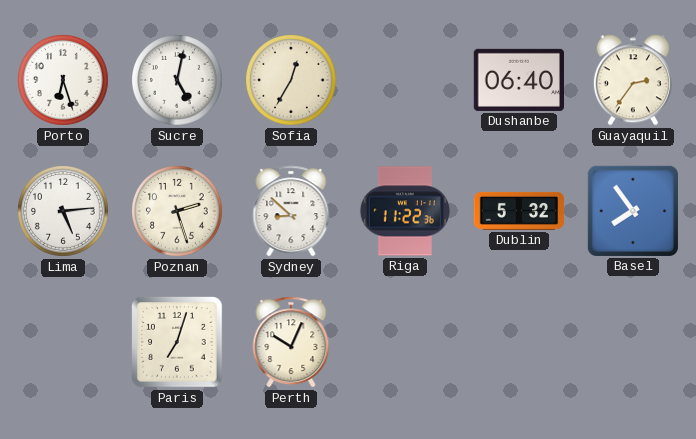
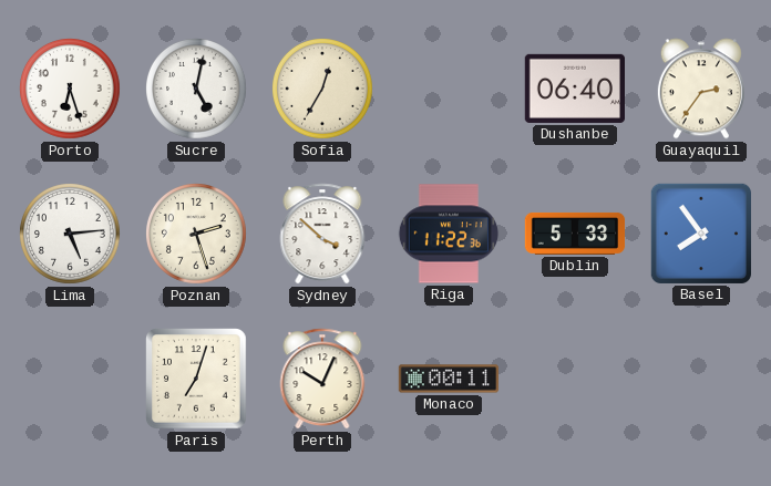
Sydney: 8:52 -> 3:52
Dublin: 5:32 -> 5:33
Monaco: none -> 00:11
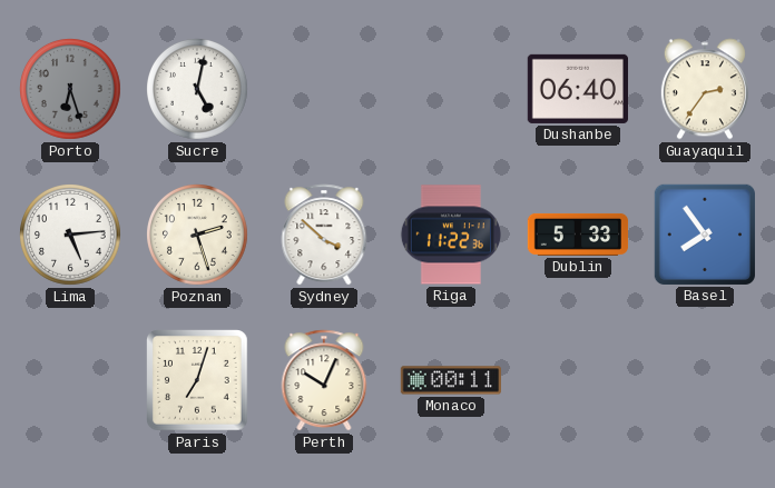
Porto dial: white -> grey
Sofia: 12:35 -> none
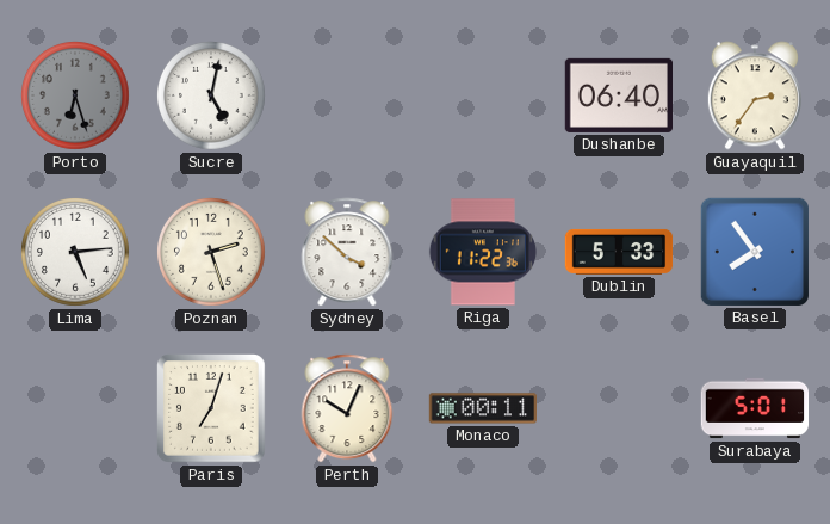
Surabaya: none -> 5:01
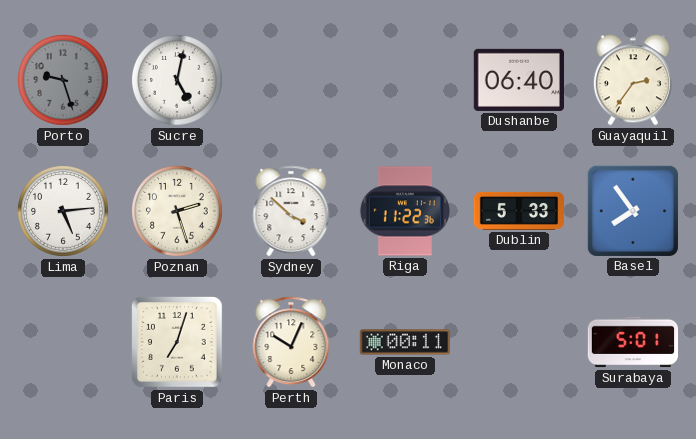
Porto: 6:27 -> 9:27
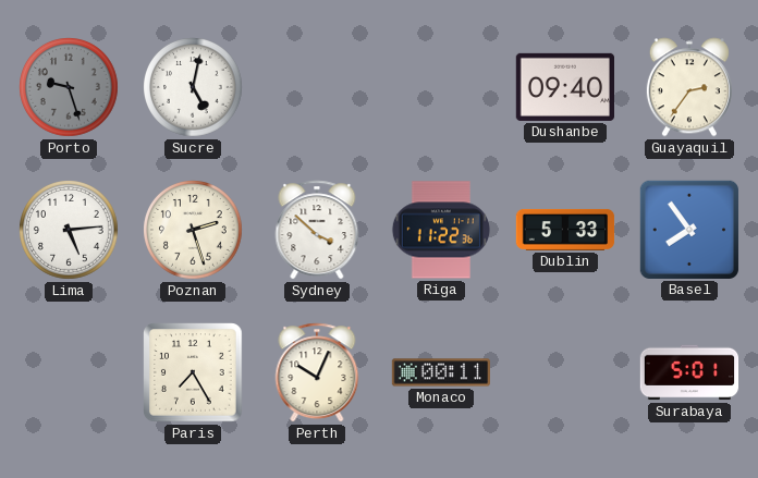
Dushanbe: 06:40 -> 09:40
Paris: 7:03 -> 7:25
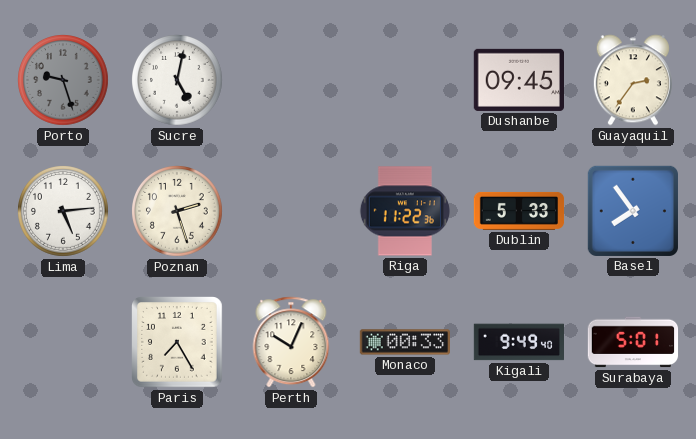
Dushanbe: 09:40 -> 09:45
Sydney: 3:52 -> none
Monaco: 00:11 -> 00:33
Kigali: none -> 9:49
